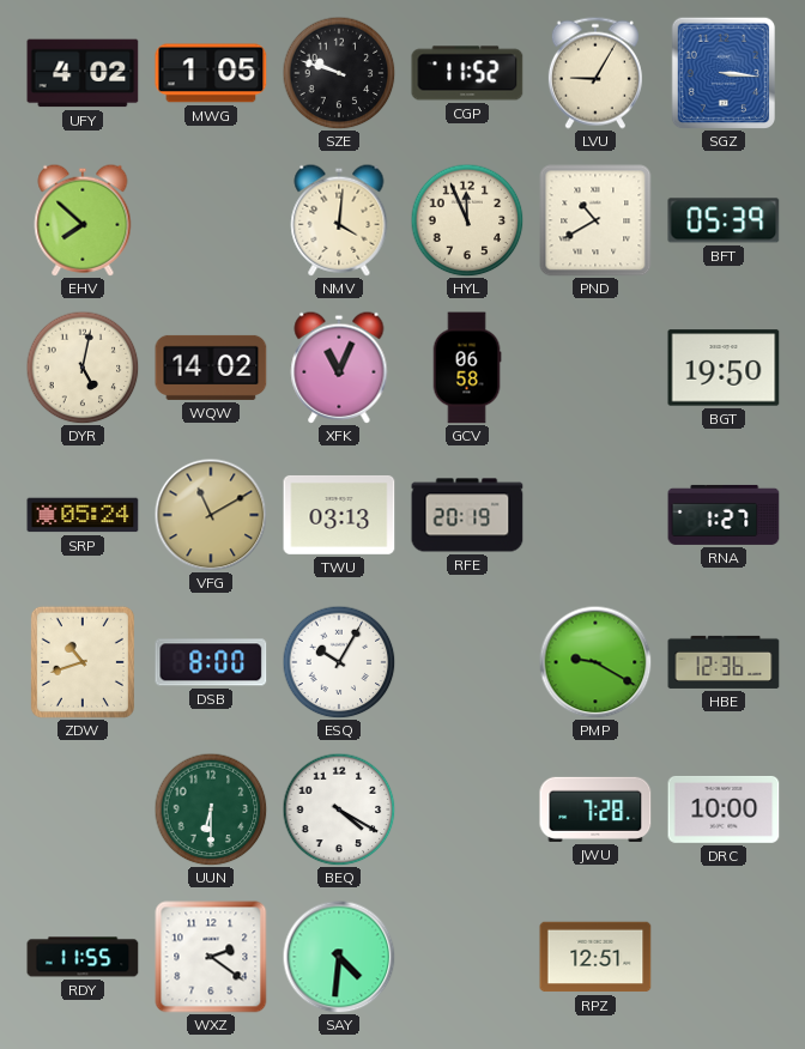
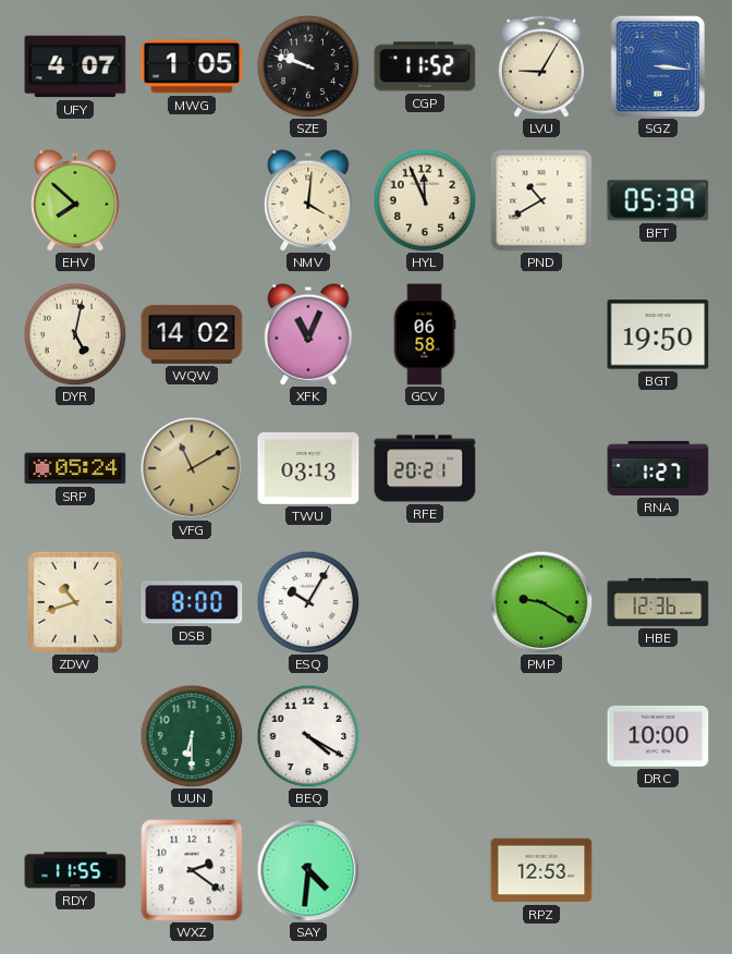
UFY: 4:02 -> 4:07
RFE: 20:19 -> 20:21
JWU: 7:28 -> none
RPZ: 12:51 -> 12:53
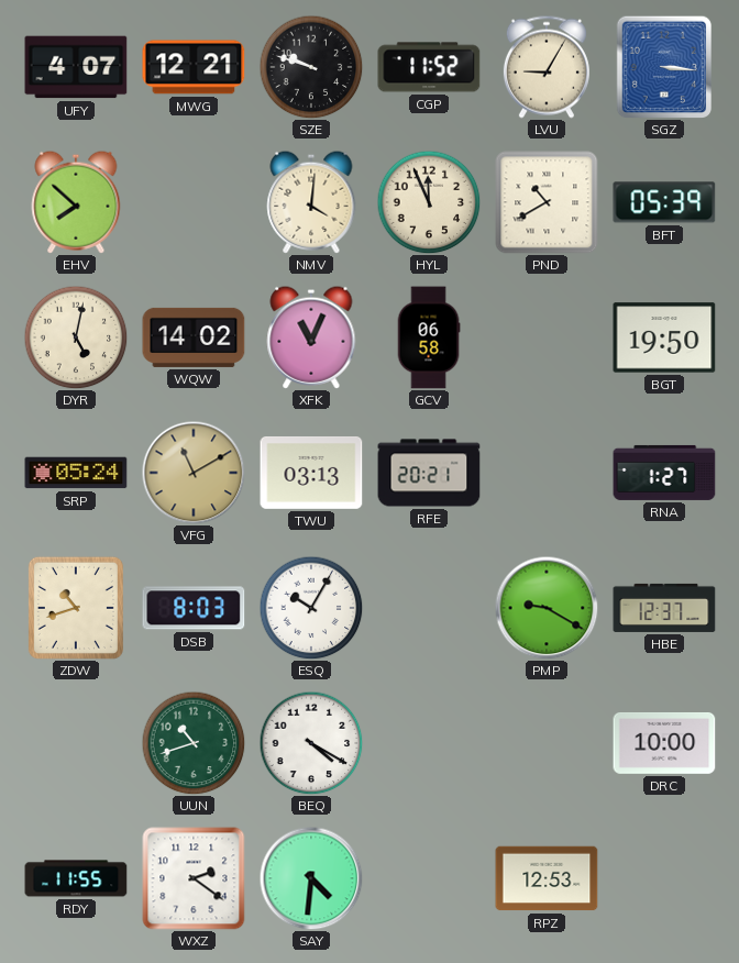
MWG: 1:05 -> 12:21
DSB: 8:00 -> 8:03
HBE: 12:36 -> 12:37
UUN: 6:30 -> 10:42
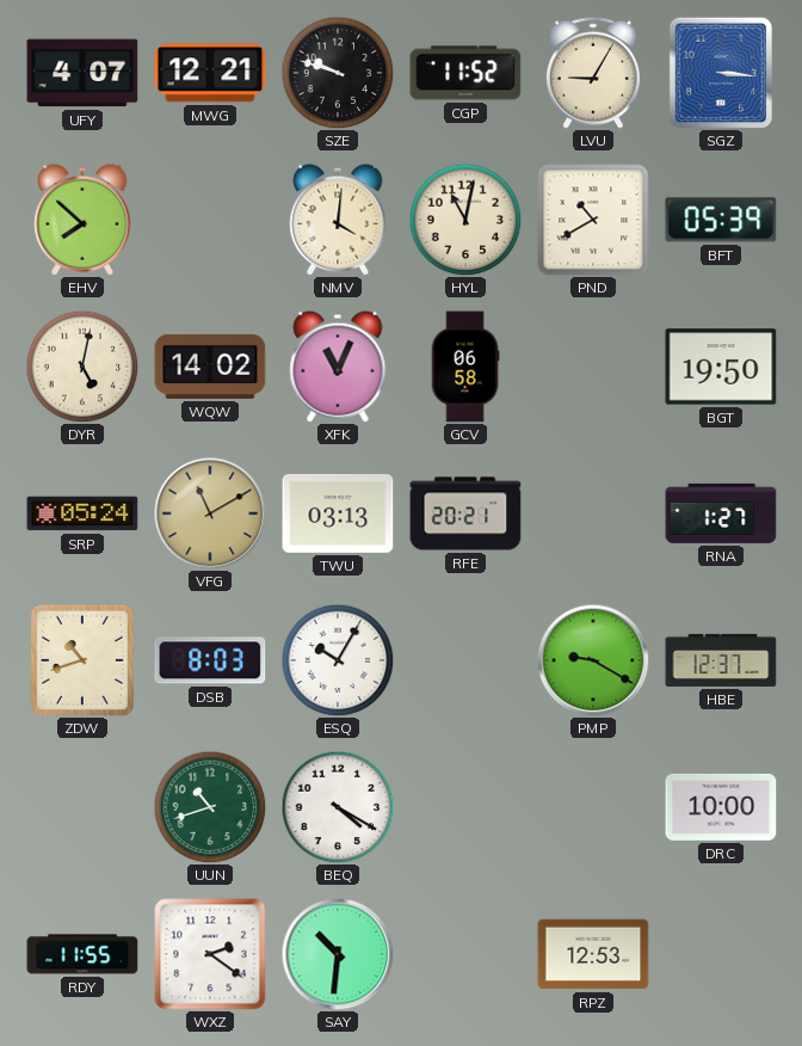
HYL: 11:56 -> 11:02
SAY: 4:31 -> 10:31
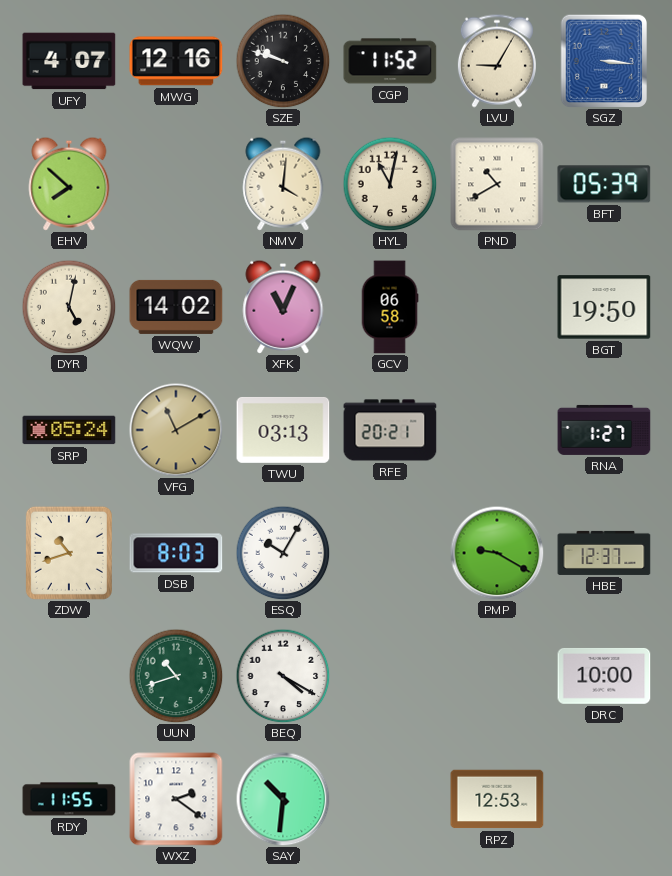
MWG: 12:21 -> 12:16
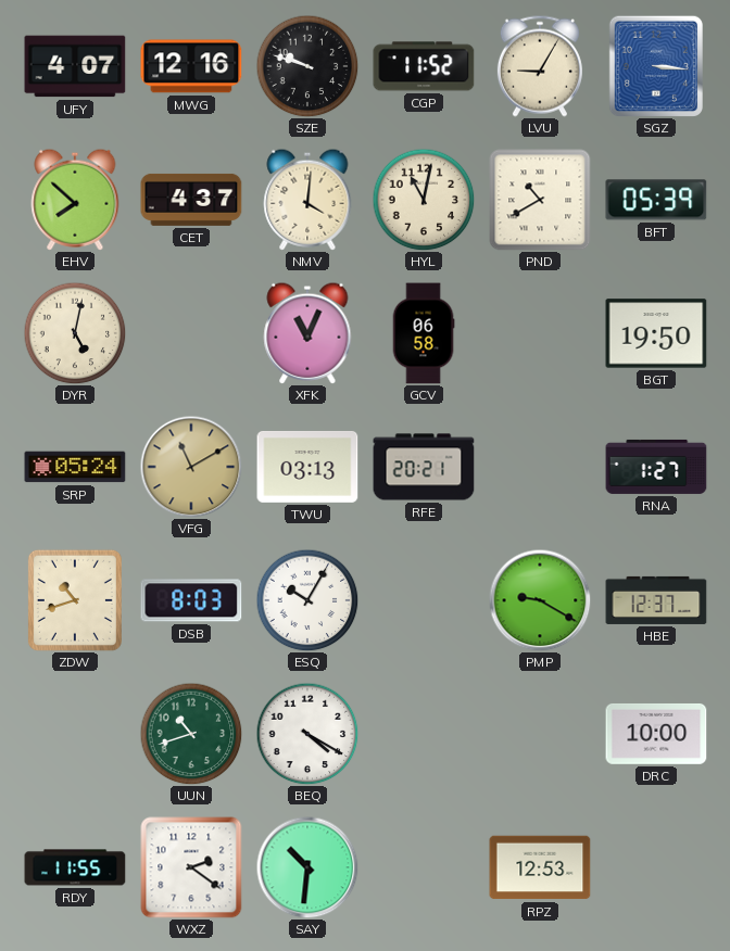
CET: none -> 4:37
WQW: 14:02 -> none
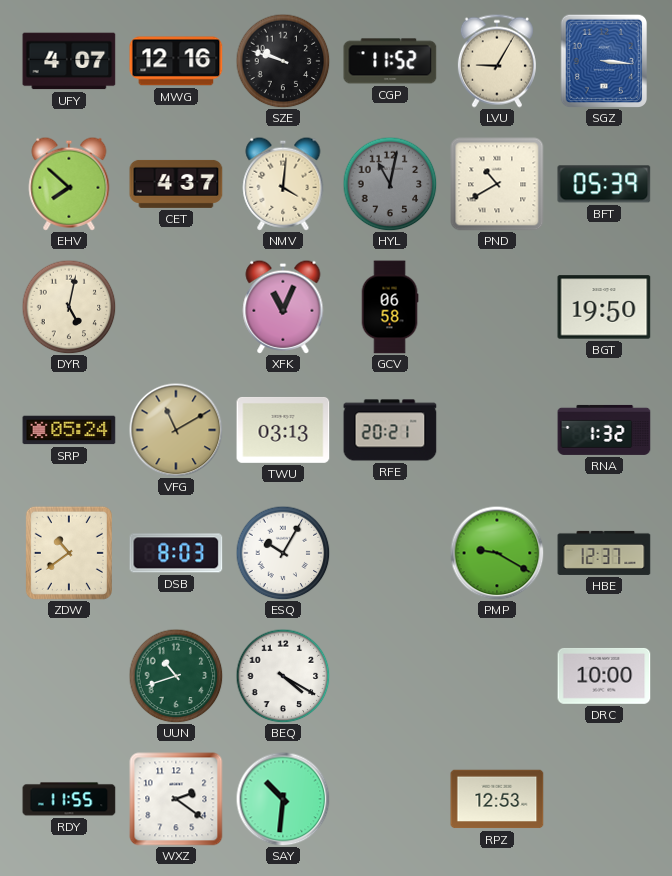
HYL dial: cream -> grey
RNA: 1:27 -> 1:32
ZDW: 10:42 -> 10:39
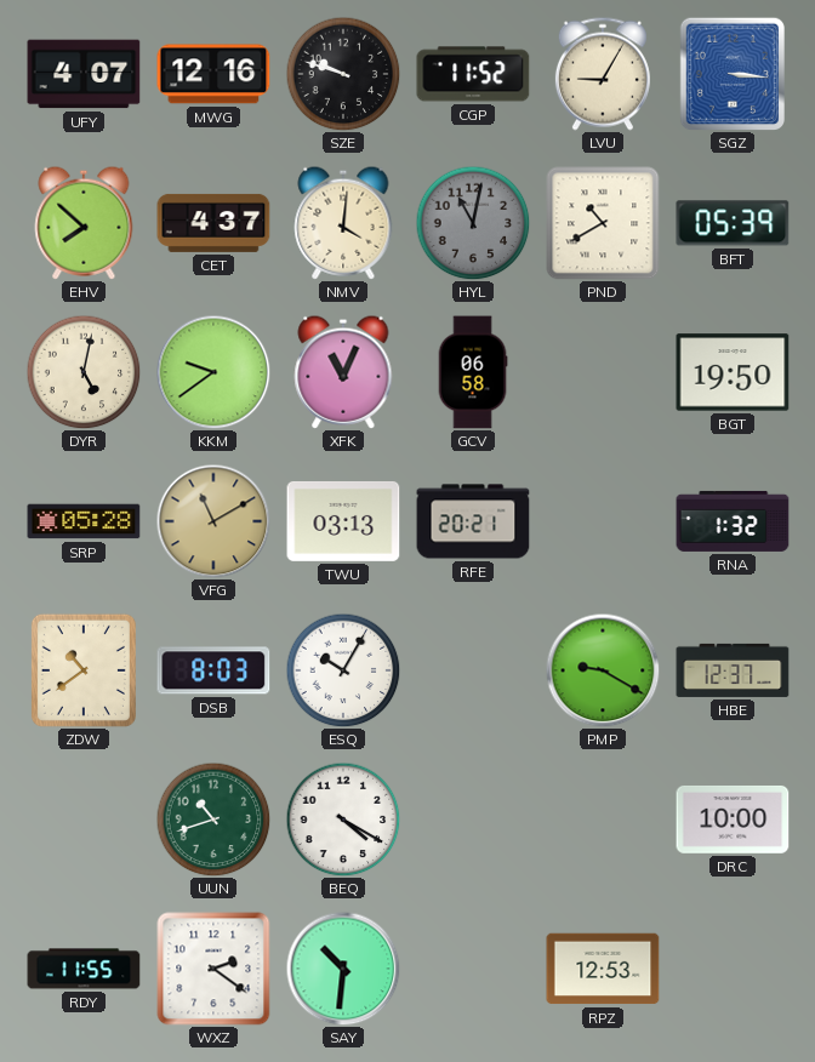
KKM: none -> 9:39
SRP: 05:24 -> 05:28
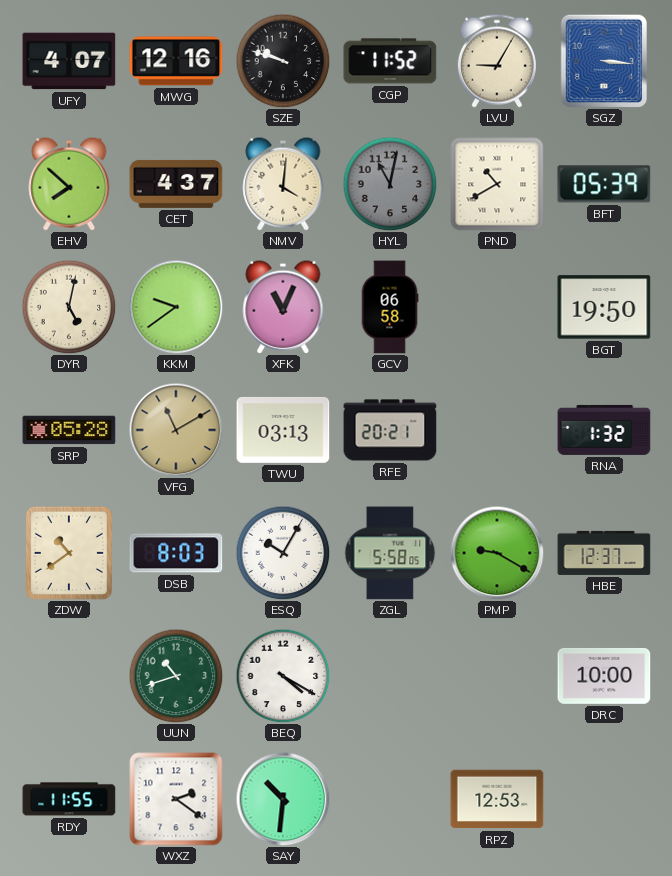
ZGL: none -> 5:58
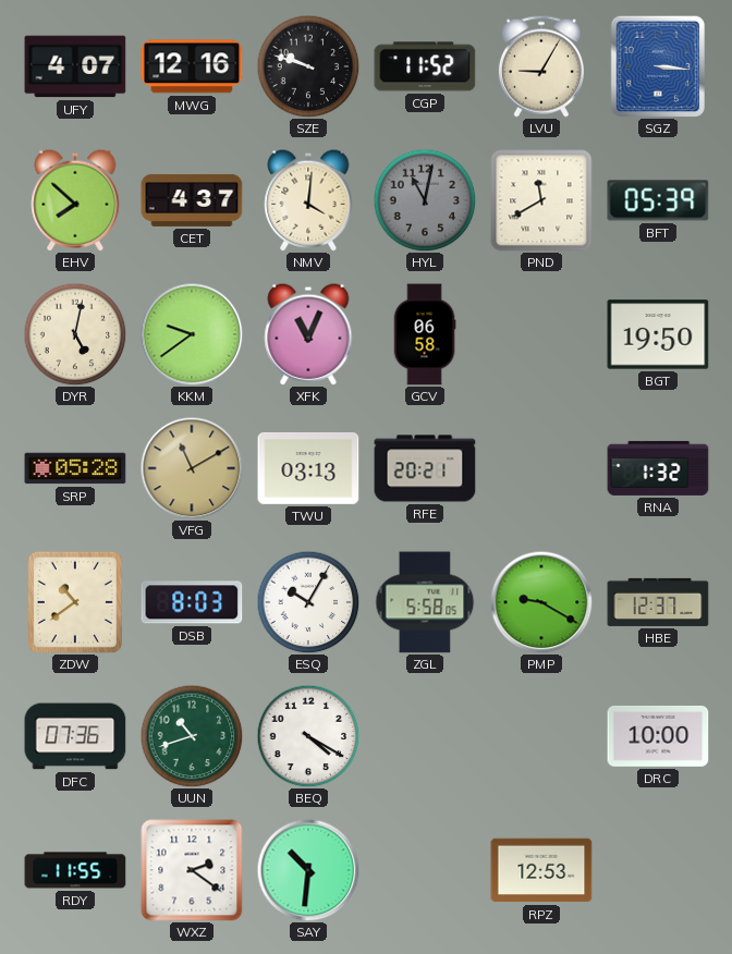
PND: 10:40 -> 11:40
DFC: none -> 07:36
